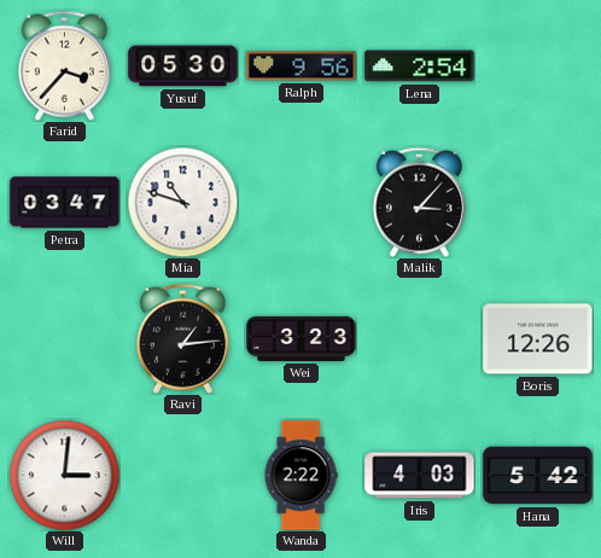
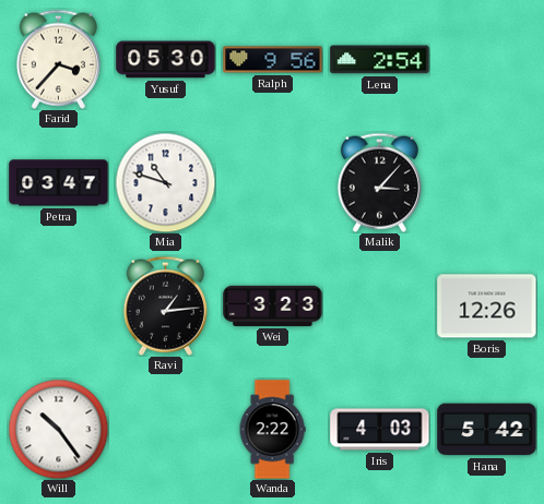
Will: 3:01 -> 10:24
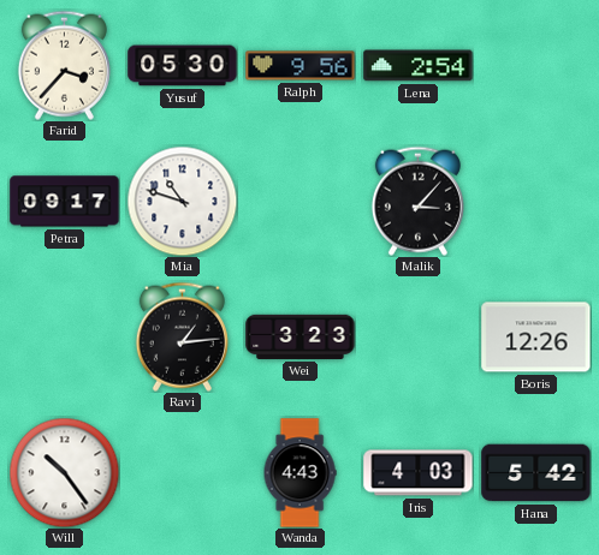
Petra: 03:47 -> 09:17
Wanda: 2:22 -> 4:43
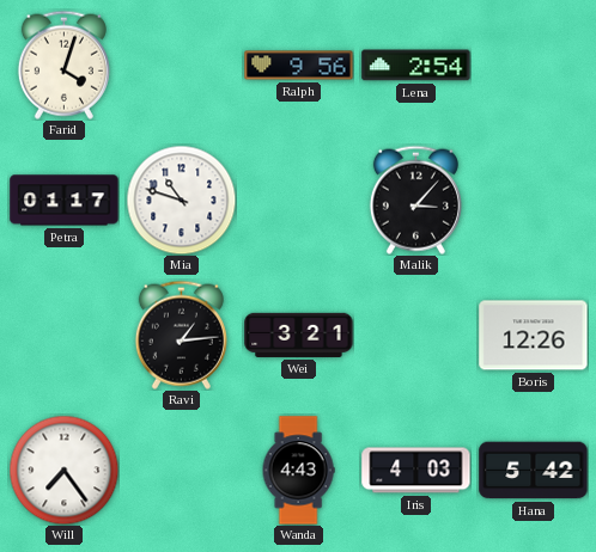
Farid: 3:37 -> 4:03
Yusuf: 05:30 -> none
Petra: 09:17 -> 01:17
Wei: 3:23 -> 3:21
Will: 10:24 -> 7:24
